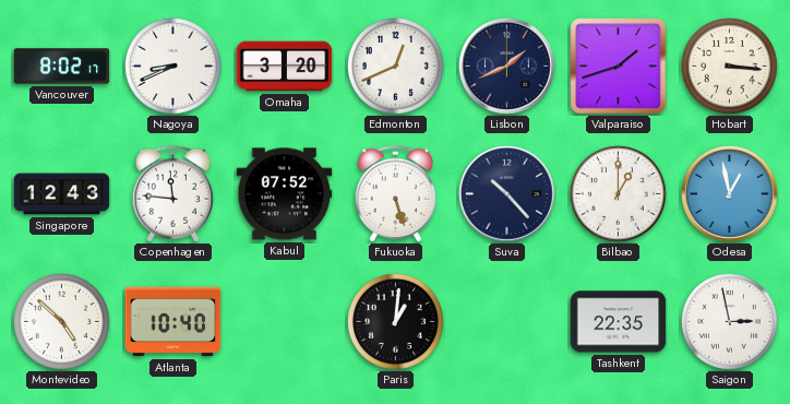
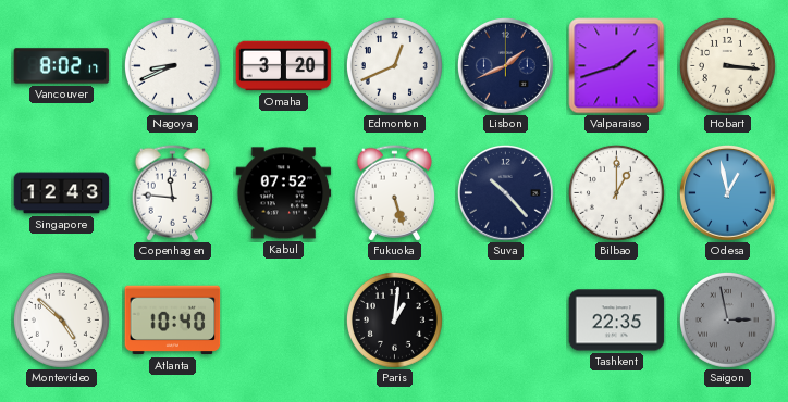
Saigon dial: white -> grey
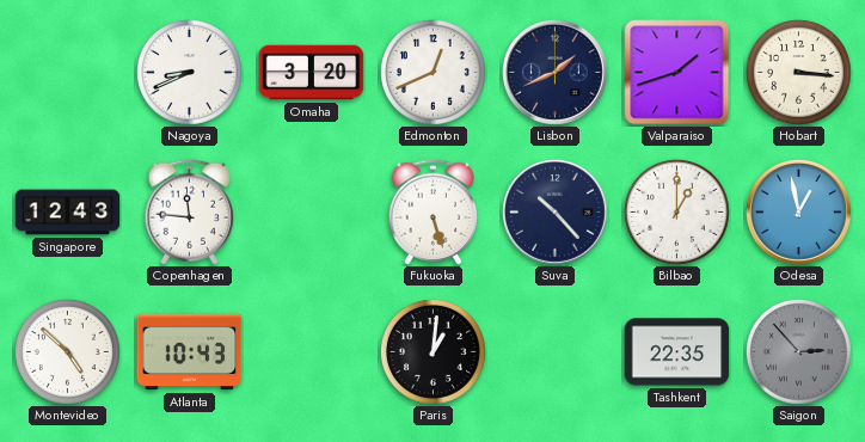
Vancouver: 8:02 -> none
Kabul: 07:52 -> none
Atlanta: 10:40 -> 10:43
Saigon: 2:58 -> 2:53
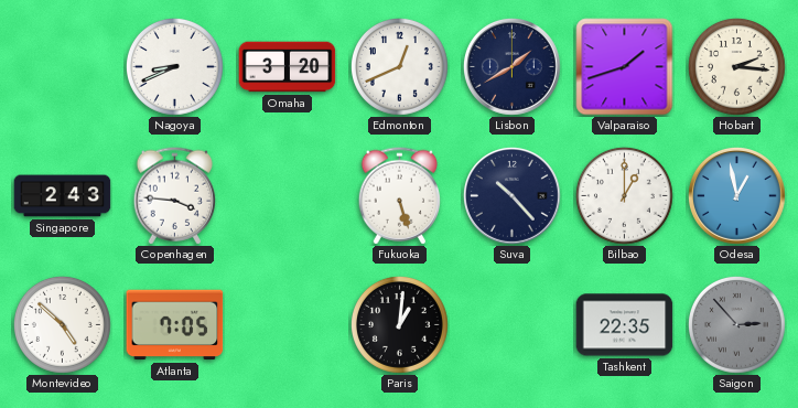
Lisbon: 1:41 -> 1:40
Hobart: 3:16 -> 2:16
Singapore: 12:43 -> 2:43
Copenhagen: 11:46 -> 3:46
Atlanta: 10:43 -> 7:05
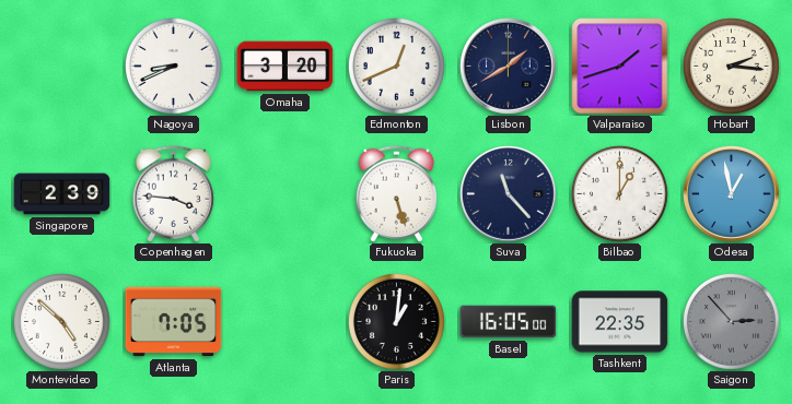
Singapore: 2:43 -> 2:39
Suva: 10:23 -> 11:23
Basel: none -> 16:05
